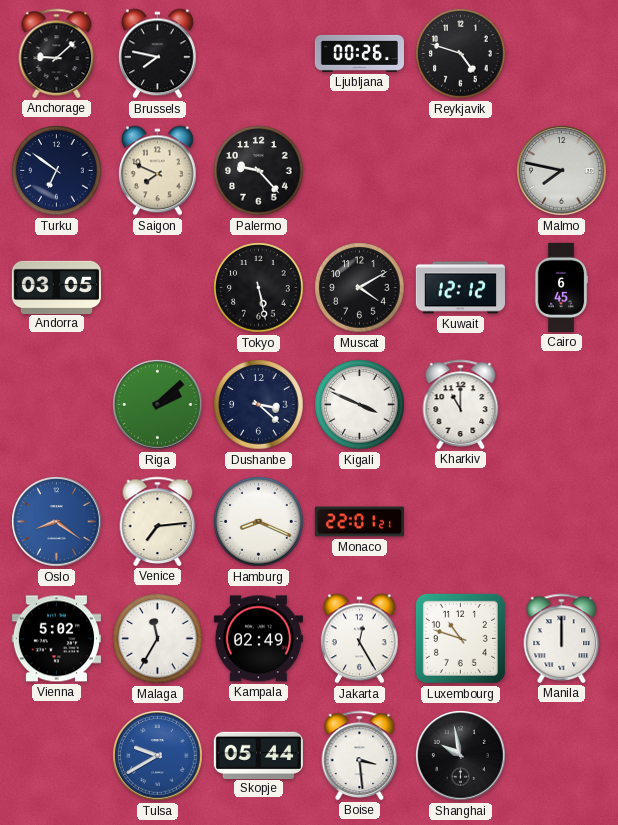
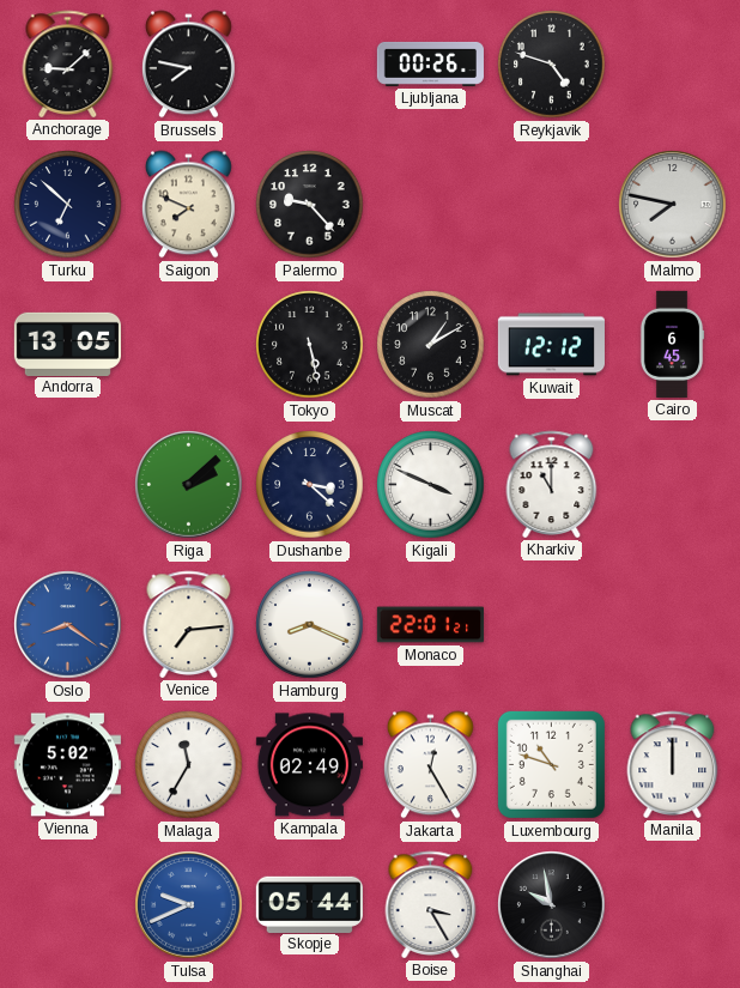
Turku: 6:51 -> 6:52
Andorra: 03:05 -> 13:05
Muscat: 4:10 -> 1:10
Tulsa: 9:40 -> 9:41
Boise: 3:29 -> 3:25
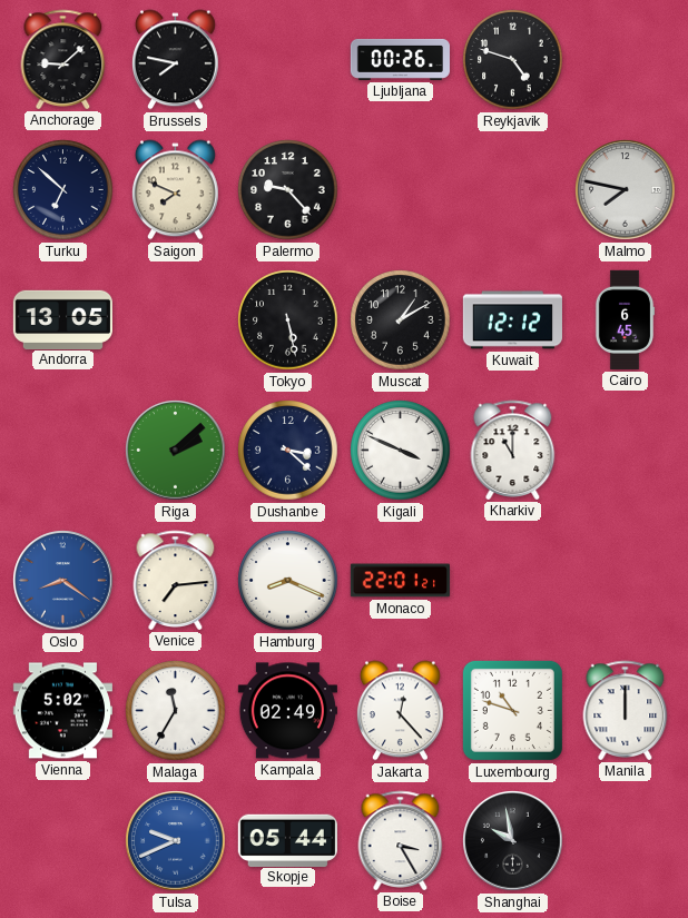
Jakarta: 12:25 -> 12:23
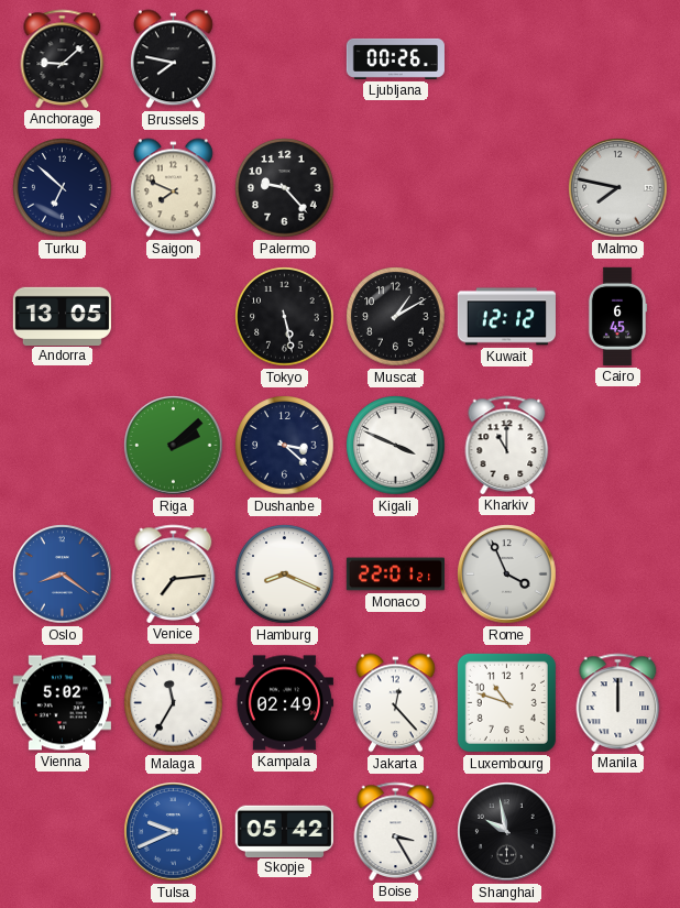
Reykjavik: 4:48 -> none
Rome: none -> 3:56
Skopje: 05:44 -> 05:42
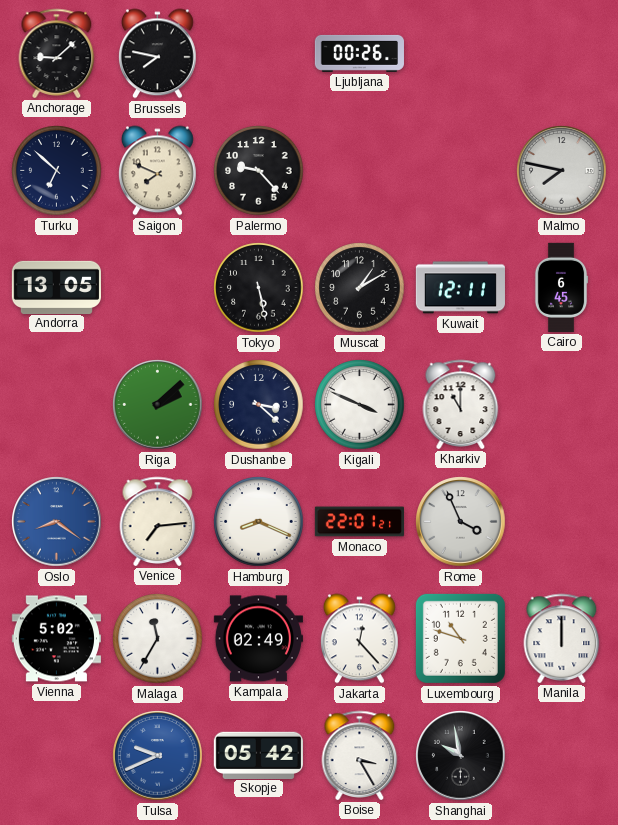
Kuwait: 12:12 -> 12:11
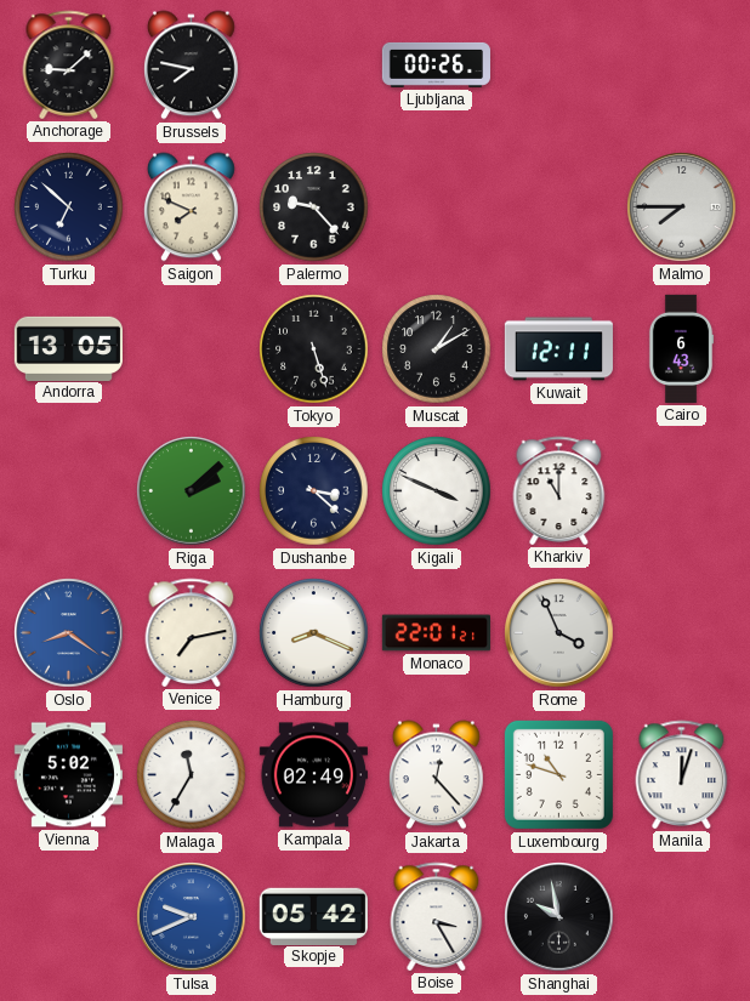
Malmo: 7:47 -> 7:45
Tokyo: 5:28 -> 5:27
Cairo: 6:45 -> 6:43
Venice: 7:14 -> 7:13
Manila: 12:00 -> 12:03
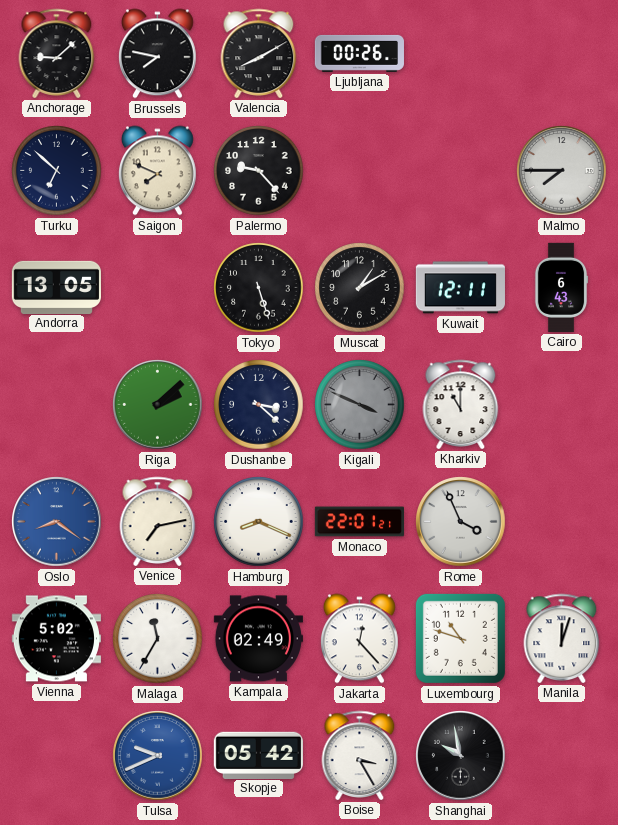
Valencia: none -> 8:10
Kigali dial: white -> grey
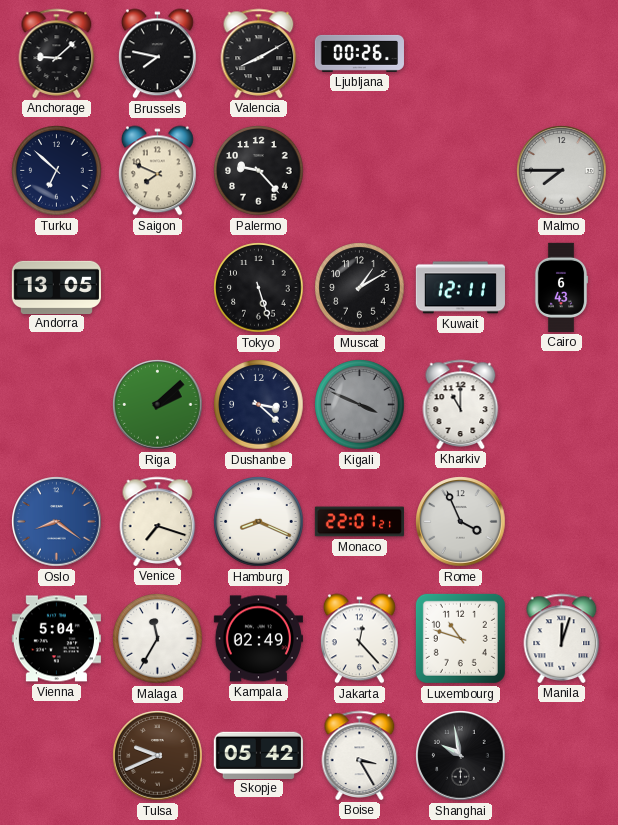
Venice: 7:13 -> 7:18
Vienna: 5:02 -> 5:04
Tulsa dial: blue -> brown
